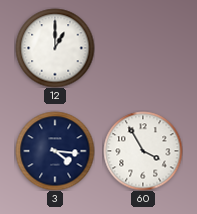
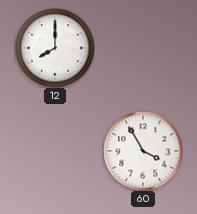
12: 1:00 -> 8:00
3: 4:16 -> none
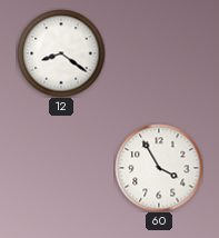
12: 8:00 -> 8:21
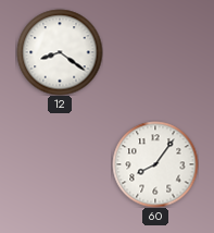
60: 3:55 -> 8:06
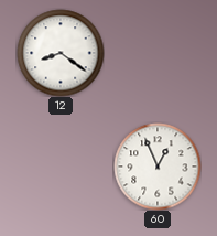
60: 8:06 -> 12:56
